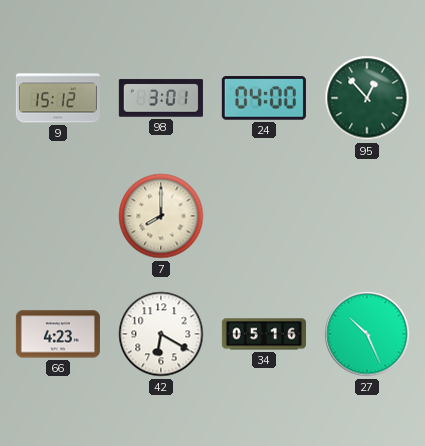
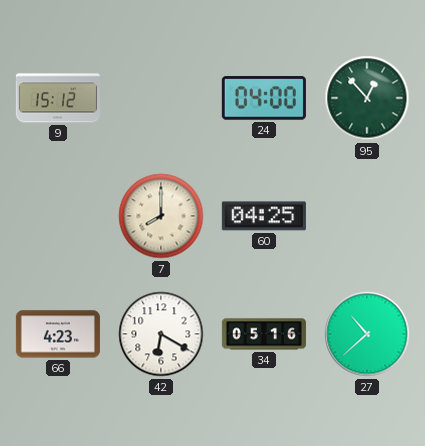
98: 3:01 -> none
60: none -> 04:25
27: 10:26 -> 10:38
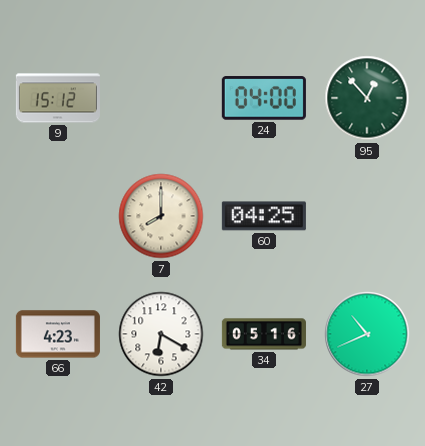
27: 10:38 -> 10:41
